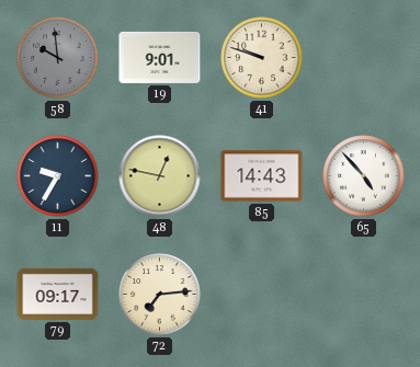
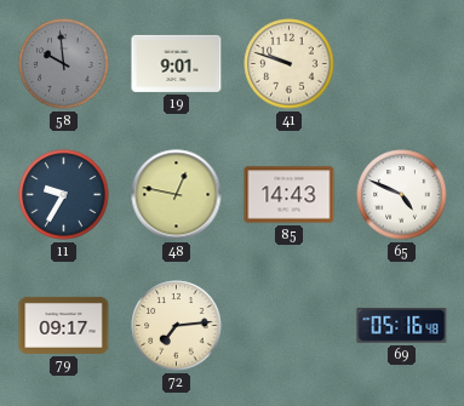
65: 4:53 -> 4:49
69: none -> 05:16
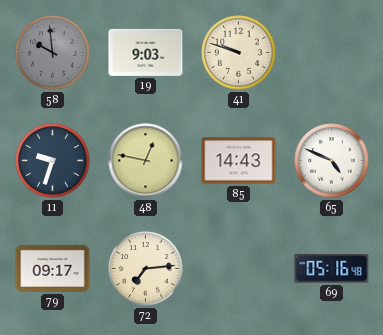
19: 9:01 -> 9:03
11: 9:35 -> 9:33
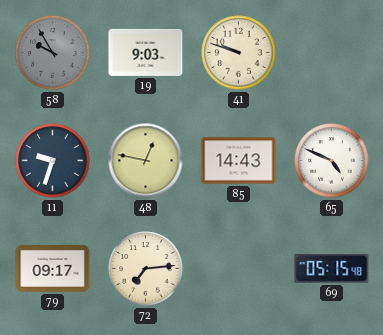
58: 9:59 -> 9:55
69: 05:16 -> 05:15
